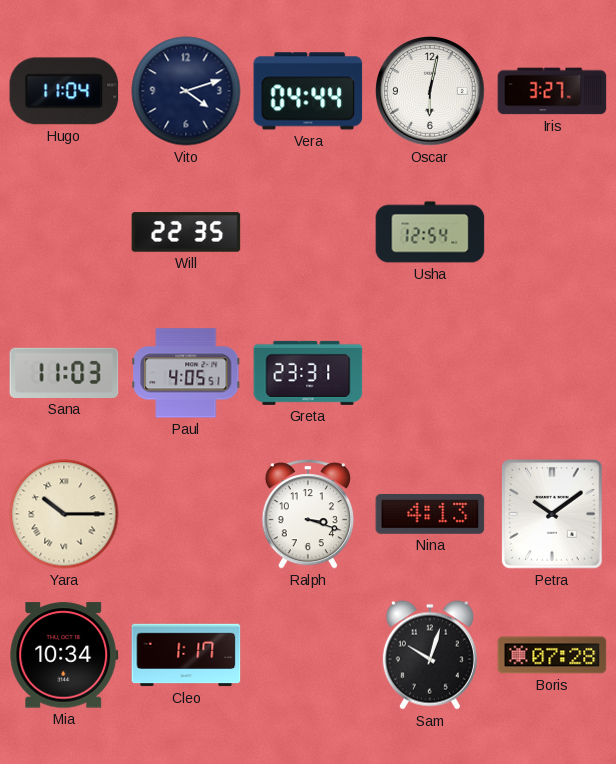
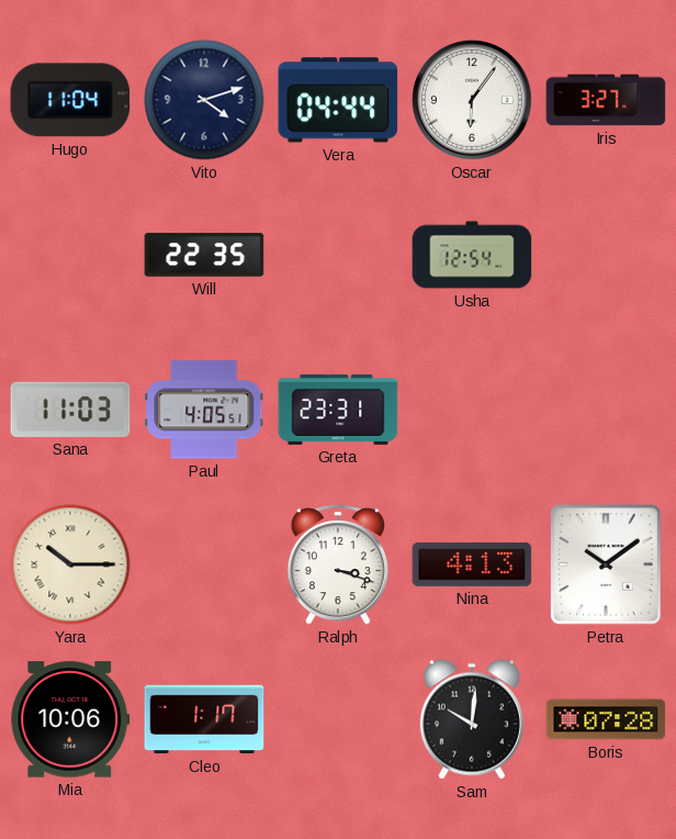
Oscar: 6:02 -> 6:06
Mia: 10:34 -> 10:06
Sam: 10:03 -> 10:01
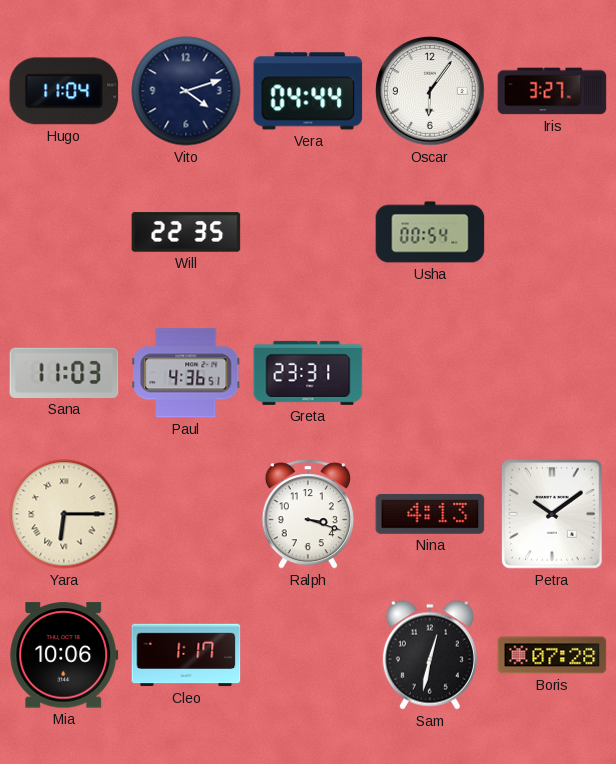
Usha: 12:54 -> 00:54
Paul: 4:05 -> 4:36
Yara: 10:15 -> 6:15
Sam: 10:01 -> 12:32
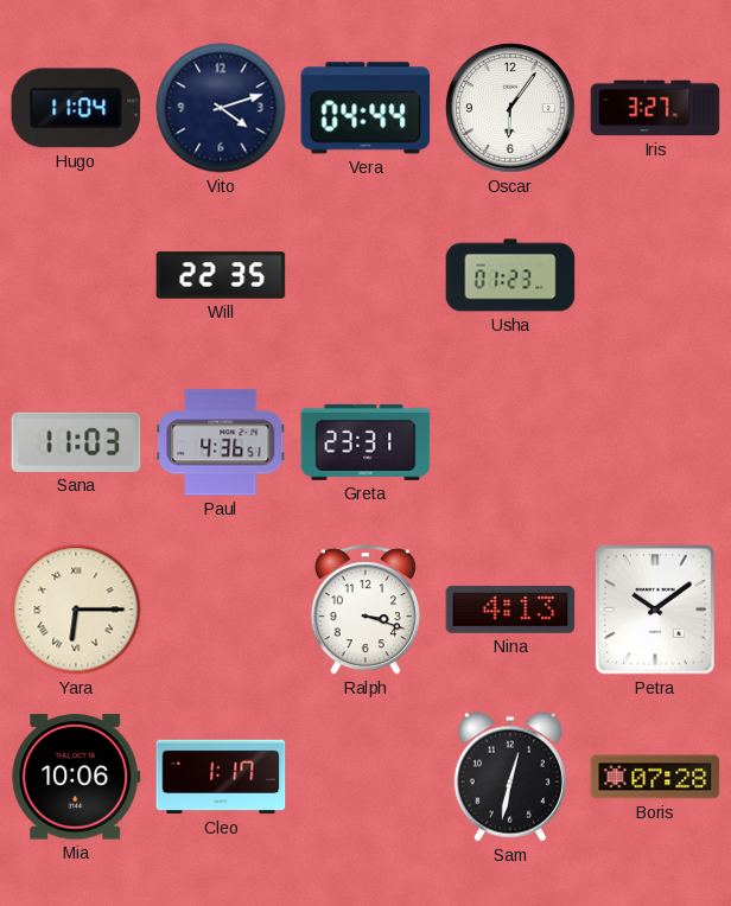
Usha: 00:54 -> 01:23
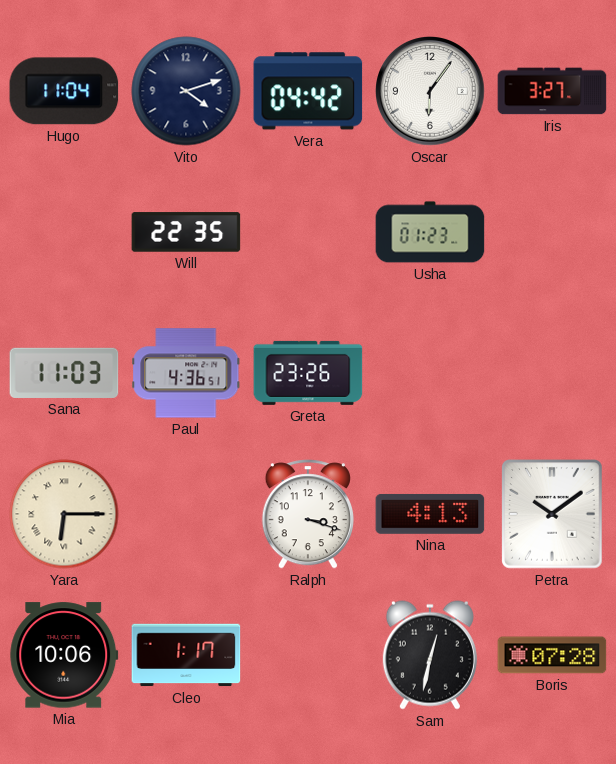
Vera: 04:44 -> 04:42
Greta: 23:31 -> 23:26
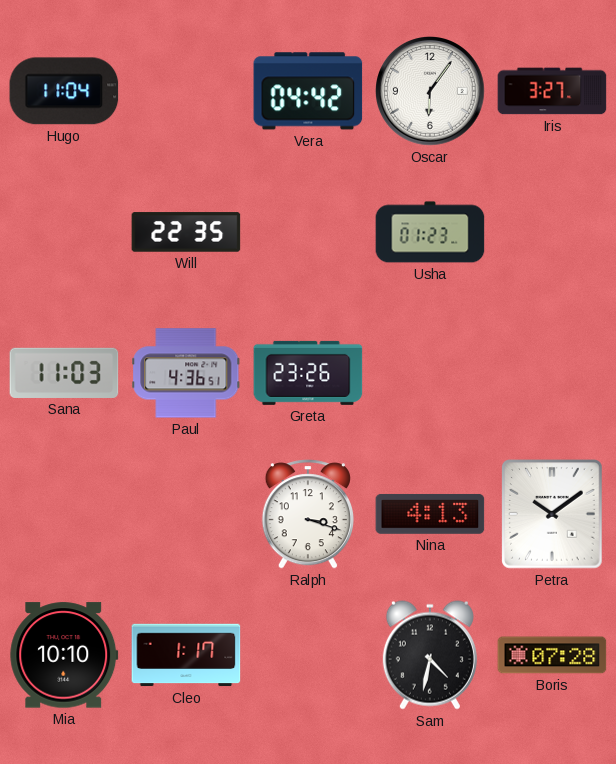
Vito: 4:12 -> none
Yara: 6:15 -> none
Mia: 10:06 -> 10:10
Sam: 12:32 -> 4:32
